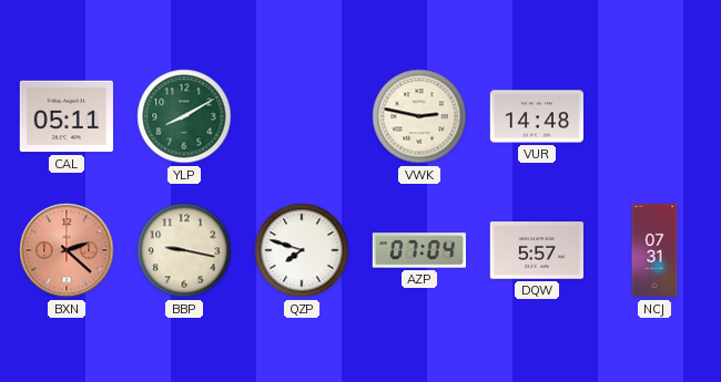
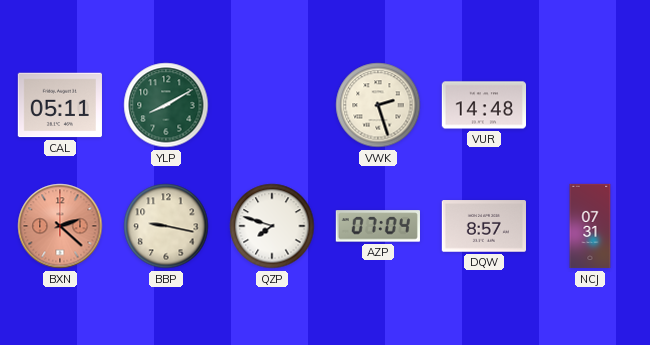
VWK: 2:47 -> 2:27
DQW: 5:57 -> 8:57
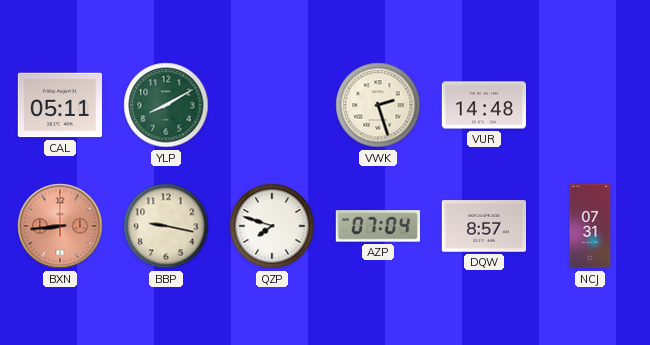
BXN: 2:22 -> 8:44
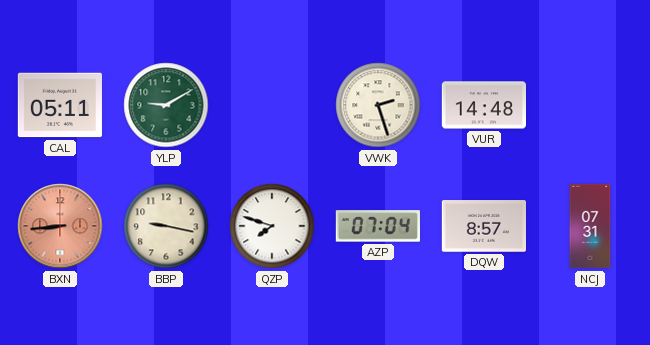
YLP: 8:10 -> 9:10
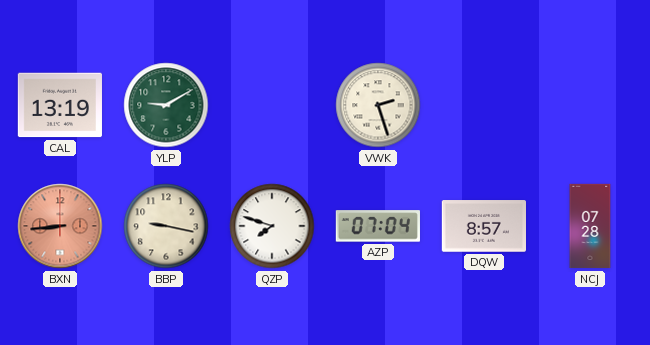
CAL: 05:11 -> 13:19
VUR: 14:48 -> none
NCJ: 07:31 -> 07:28
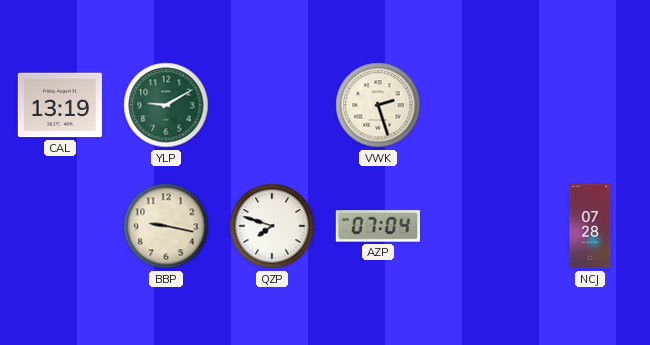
BXN: 8:44 -> none
DQW: 8:57 -> none
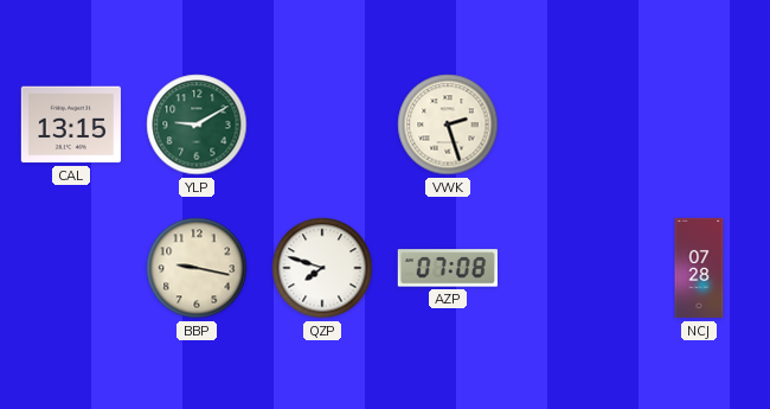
CAL: 13:19 -> 13:15
AZP: 07:04 -> 07:08
